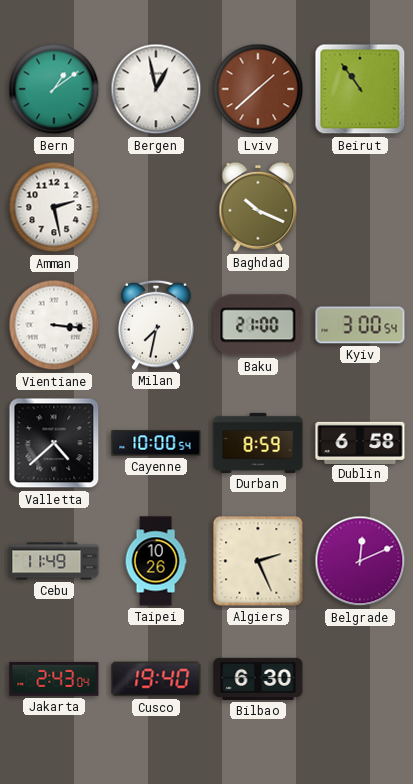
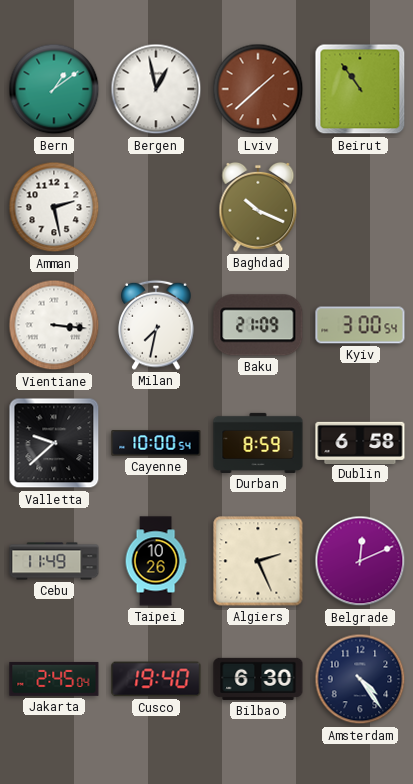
Baku: 21:00 -> 21:09
Valletta: 4:38 -> 9:38
Jakarta: 2:43 -> 2:45
Amsterdam: none -> 4:24
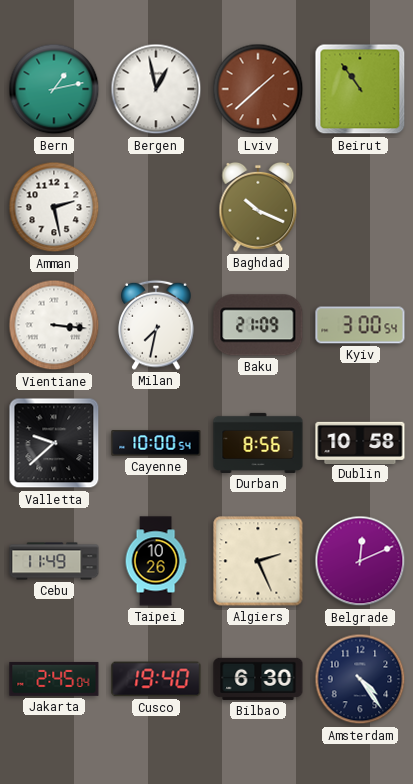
Bern: 1:09 -> 1:13
Durban: 8:59 -> 8:56
Dublin: 6:58 -> 10:58
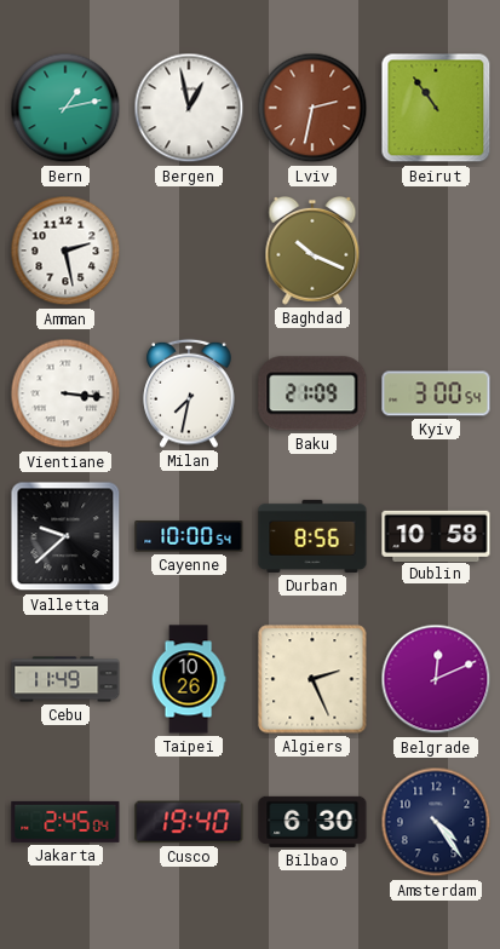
Lviv: 1:38 -> 2:32
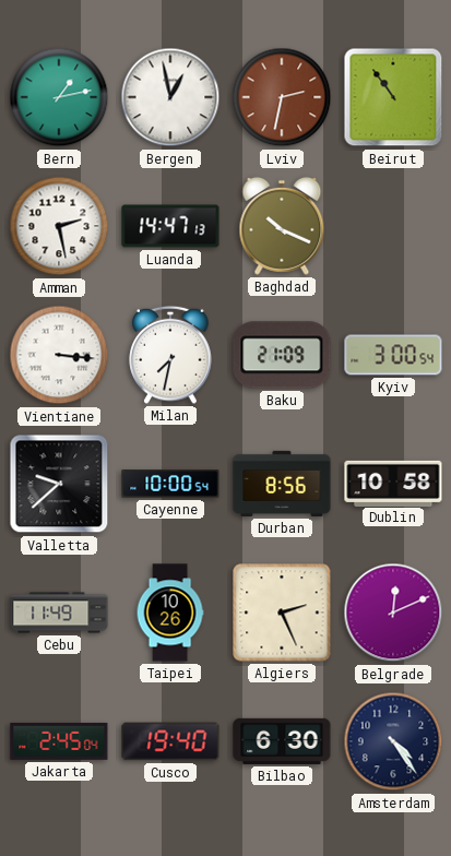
Luanda: none -> 14:47
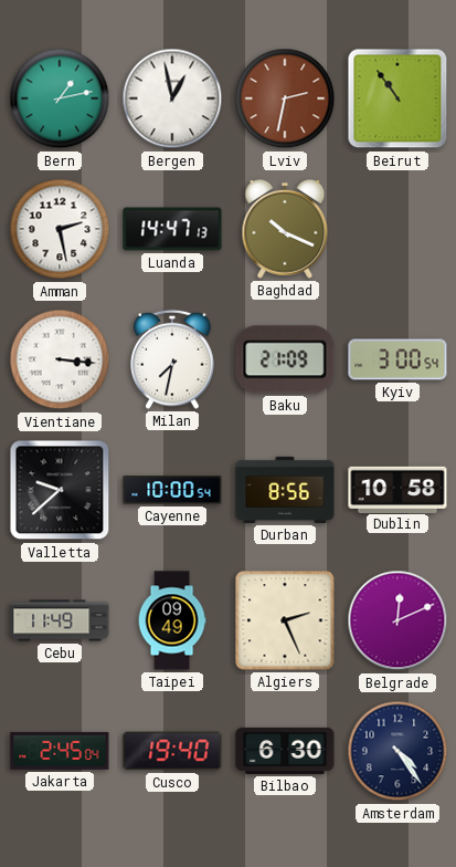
Taipei: 10:26 -> 09:49
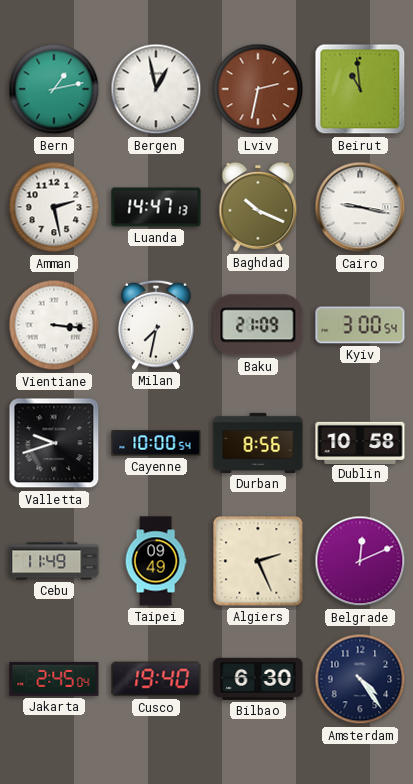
Beirut: 10:54 -> 10:59
Cairo: none -> 9:17
Valletta: 9:38 -> 9:42
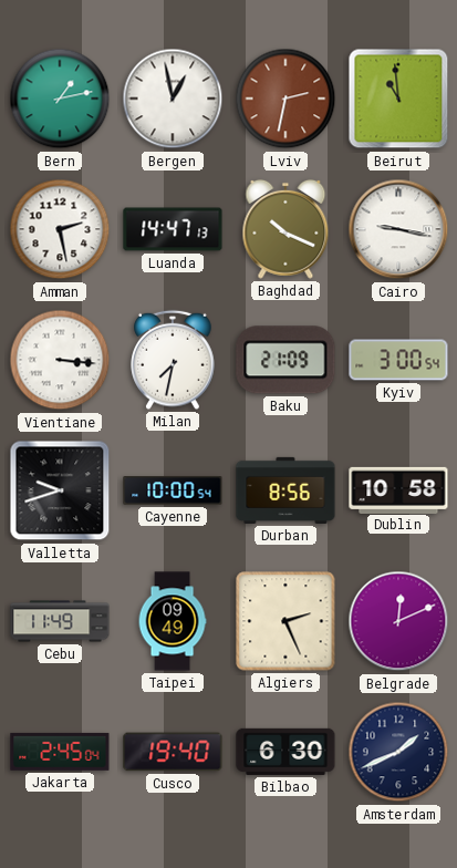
Amsterdam: 4:24 -> 1:41
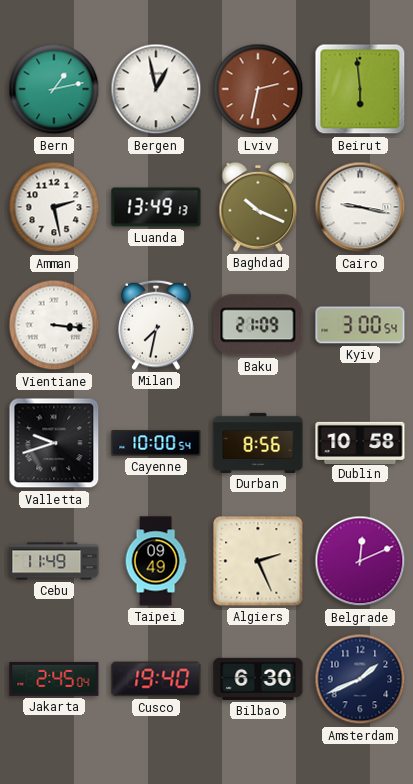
Beirut: 10:59 -> 5:59
Luanda: 14:47 -> 13:49
